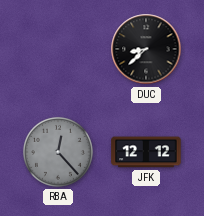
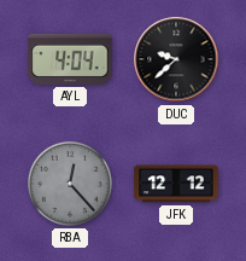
AYL: none -> 4:04
DUC: 8:38 -> 9:38
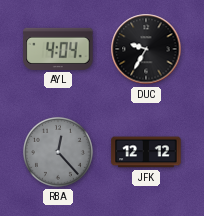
DUC: 9:38 -> 9:35
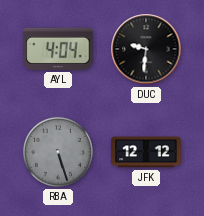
DUC: 9:35 -> 9:31
RBA: 12:23 -> 5:27
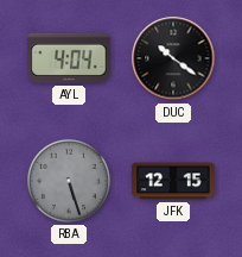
DUC: 9:31 -> 10:21
JFK: 12:12 -> 12:15
